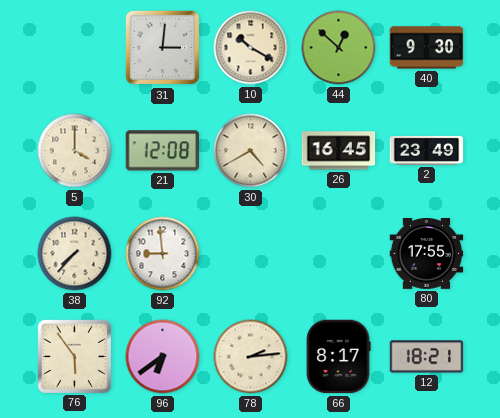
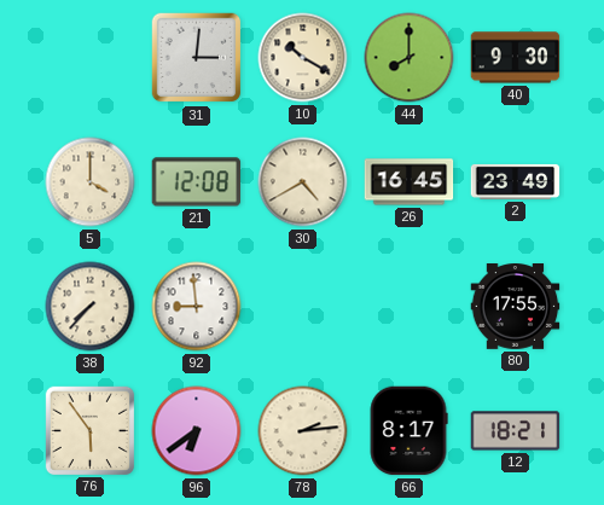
44: 12:52 -> 8:00
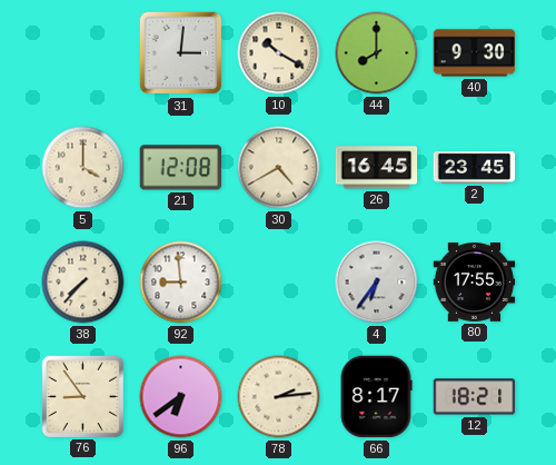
2: 23:49 -> 23:45
4: none -> 6:36
76: 5:54 -> 8:54
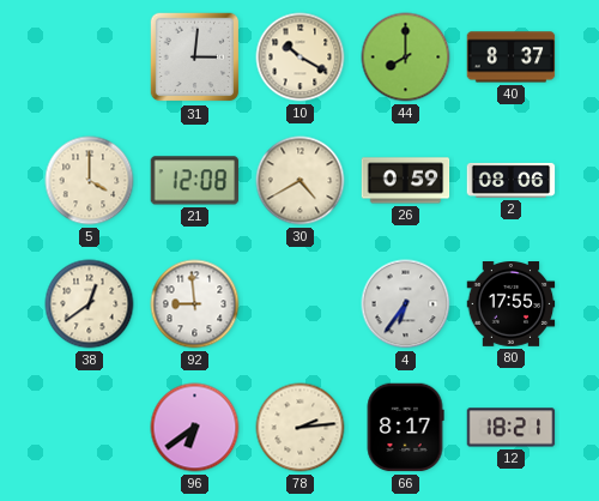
40: 9:30 -> 8:37
26: 16:45 -> 0:59
2: 23:45 -> 08:06
38: 7:37 -> 12:39
76: 8:54 -> none
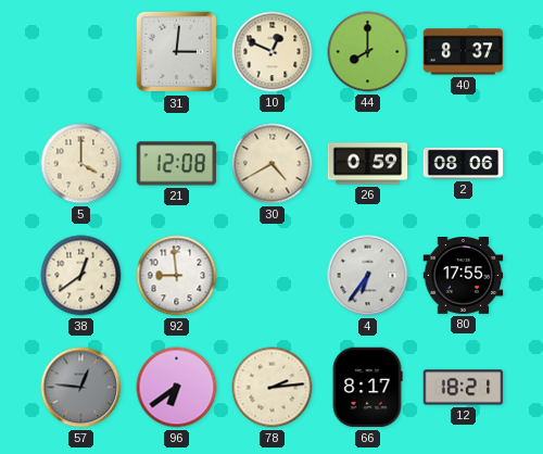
10: 10:20 -> 12:49
57: none -> 12:46
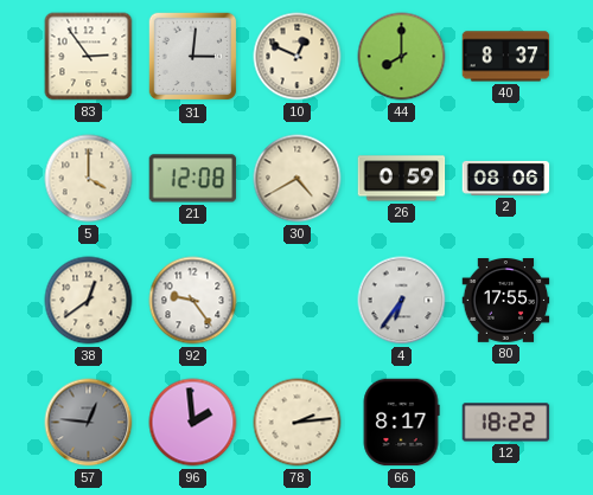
83: none -> 2:54
92: 8:59 -> 9:24
96: 6:39 -> 1:59
12: 18:21 -> 18:22
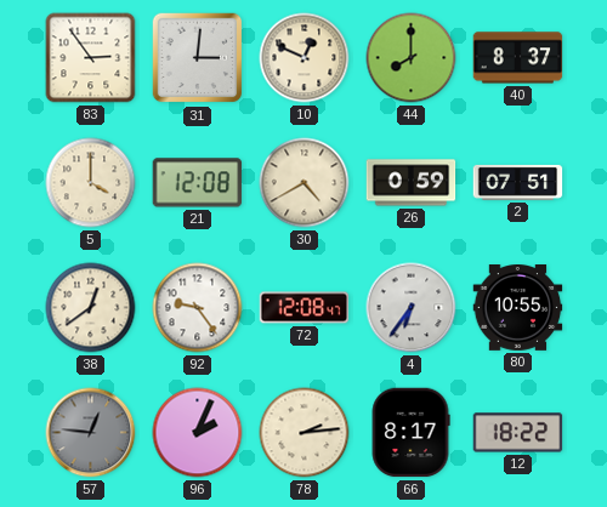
2: 08:06 -> 07:51
72: none -> 12:08
80: 17:55 -> 10:55
96: 1:59 -> 2:04
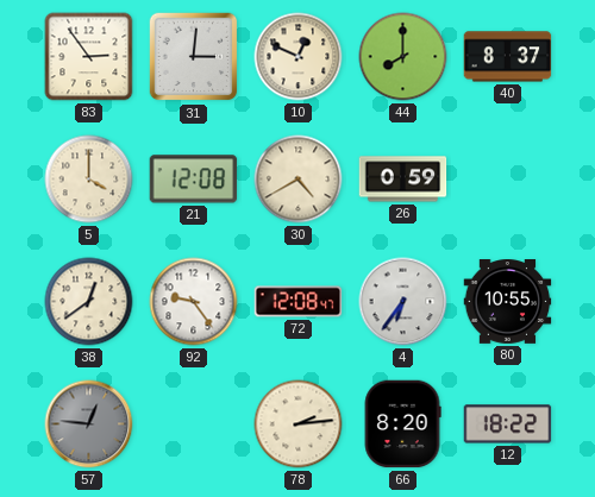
2: 07:51 -> none
96: 2:04 -> none
66: 8:17 -> 8:20
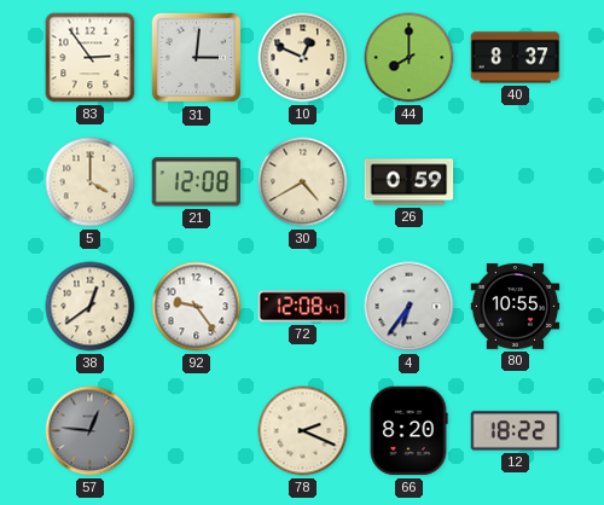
78: 2:14 -> 2:19
